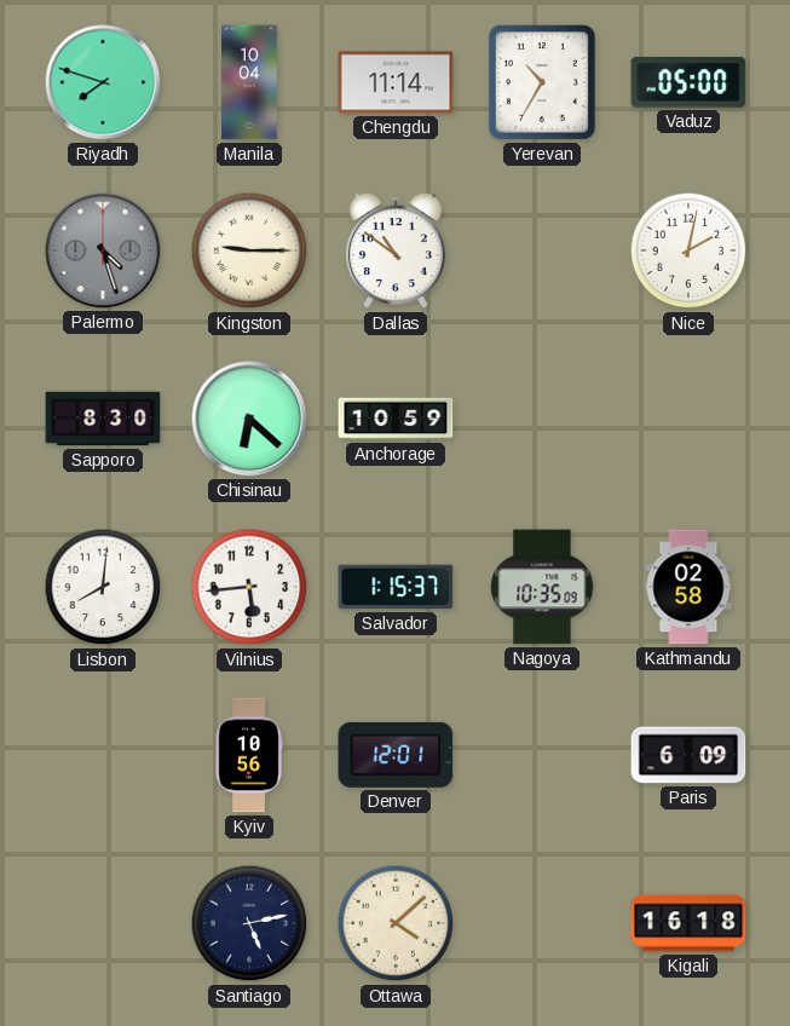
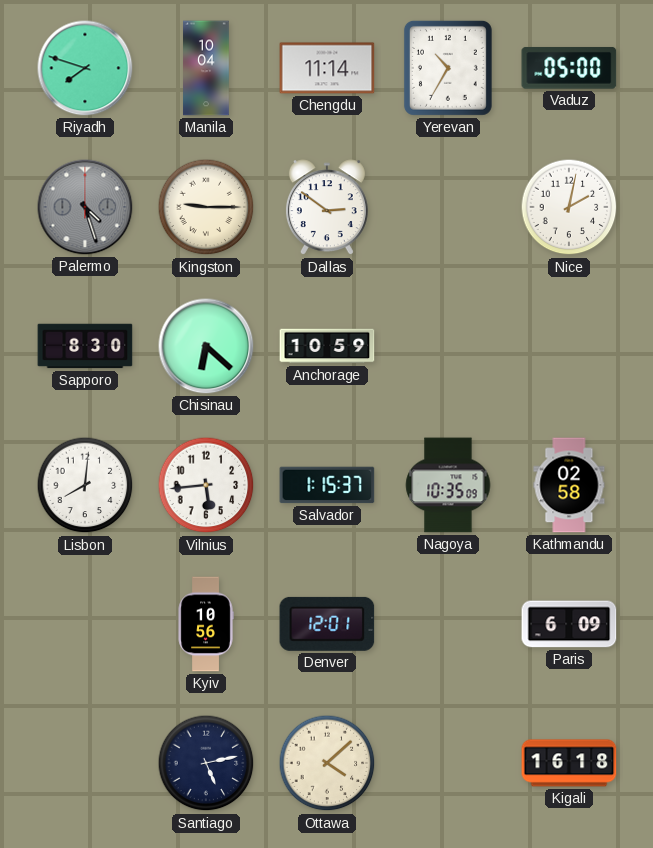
Dallas: 10:51 -> 2:51
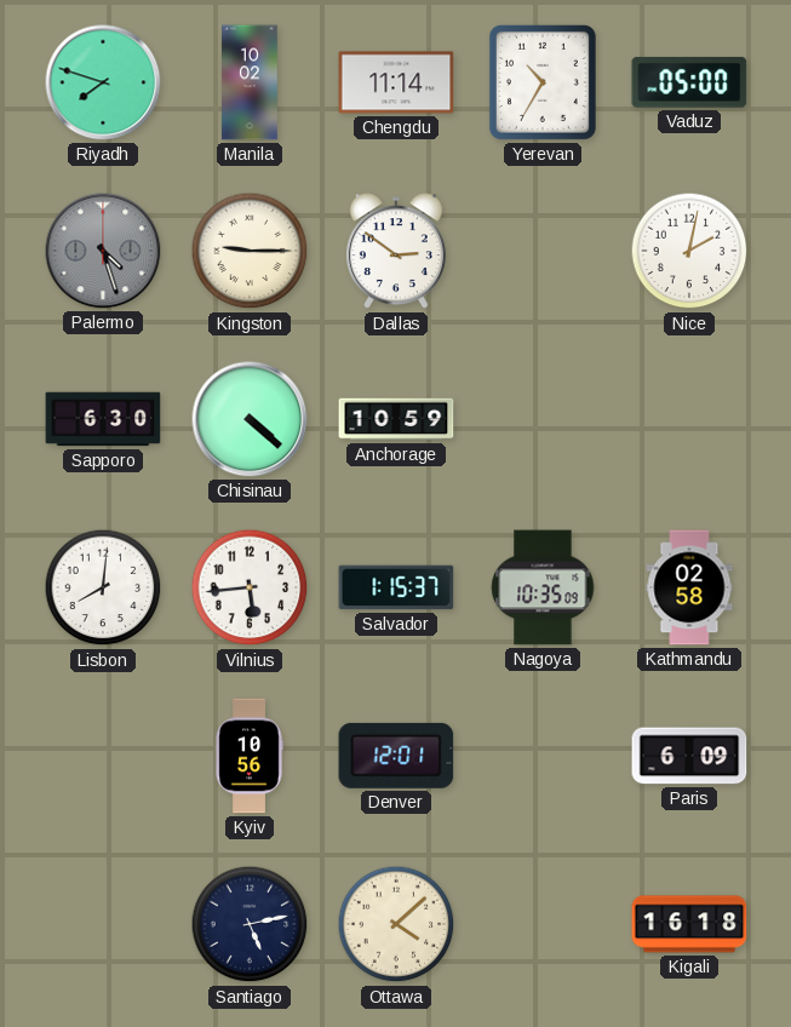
Manila: 10:04 -> 10:02
Sapporo: 8:30 -> 6:30
Chisinau: 6:22 -> 4:22
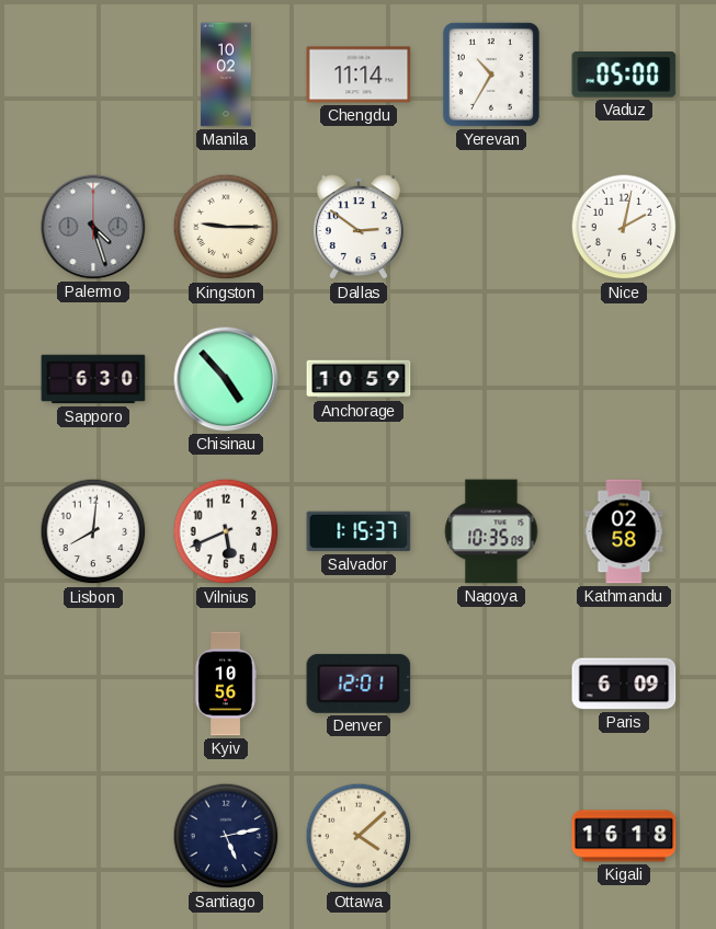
Riyadh: 7:48 -> none
Chisinau: 4:22 -> 4:53
Vilnius: 5:44 -> 5:41
